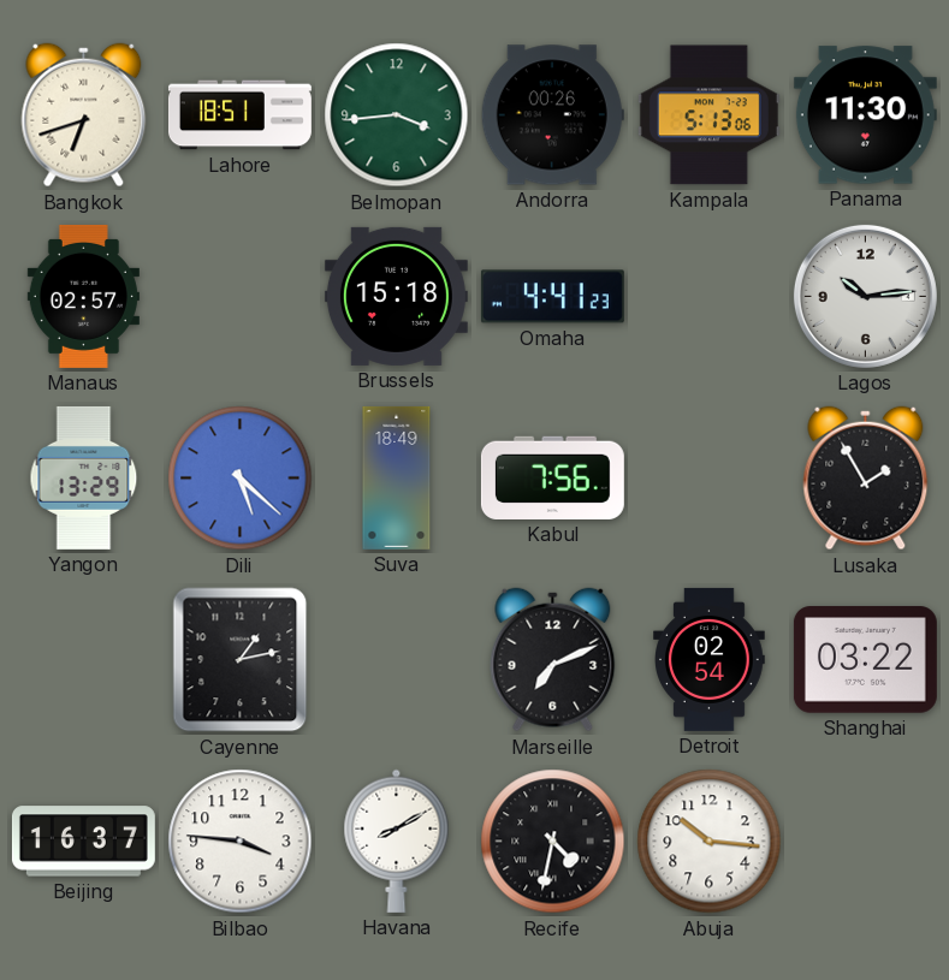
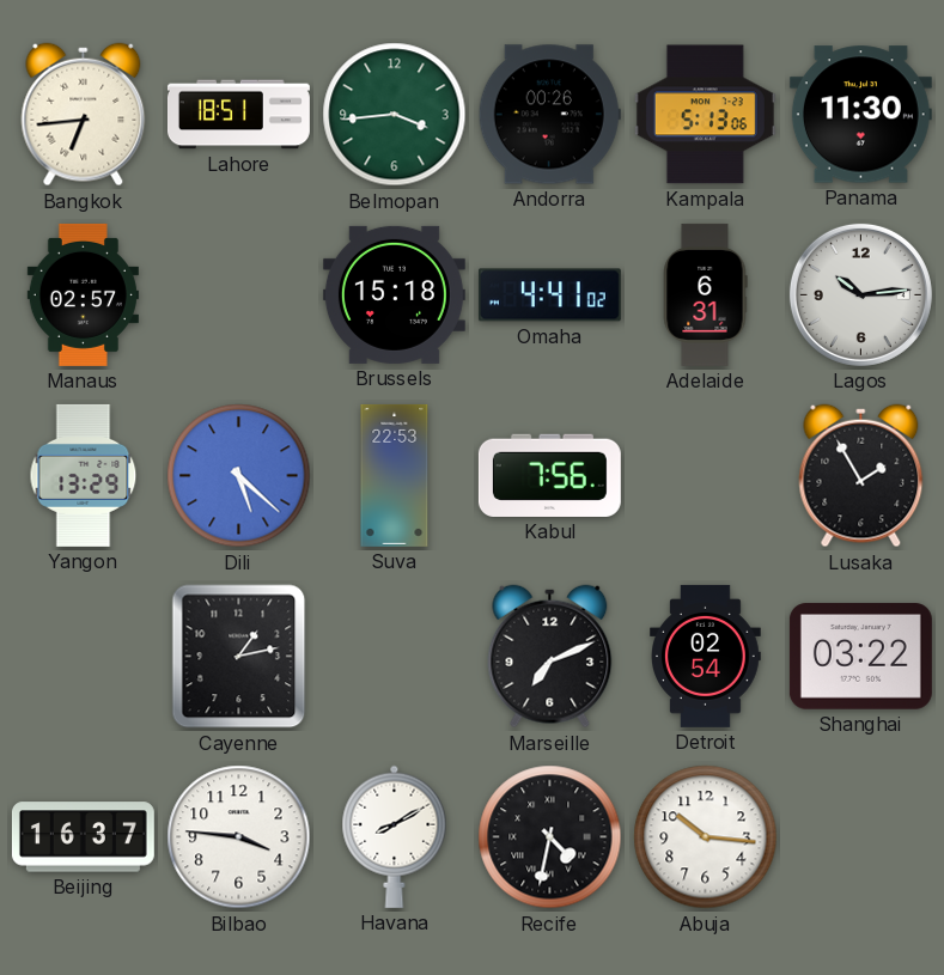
Bangkok: 6:42 -> 6:44
Omaha: 4:41:23 -> 4:41:02
Adelaide: none -> 6:31
Suva: 18:49 -> 22:53
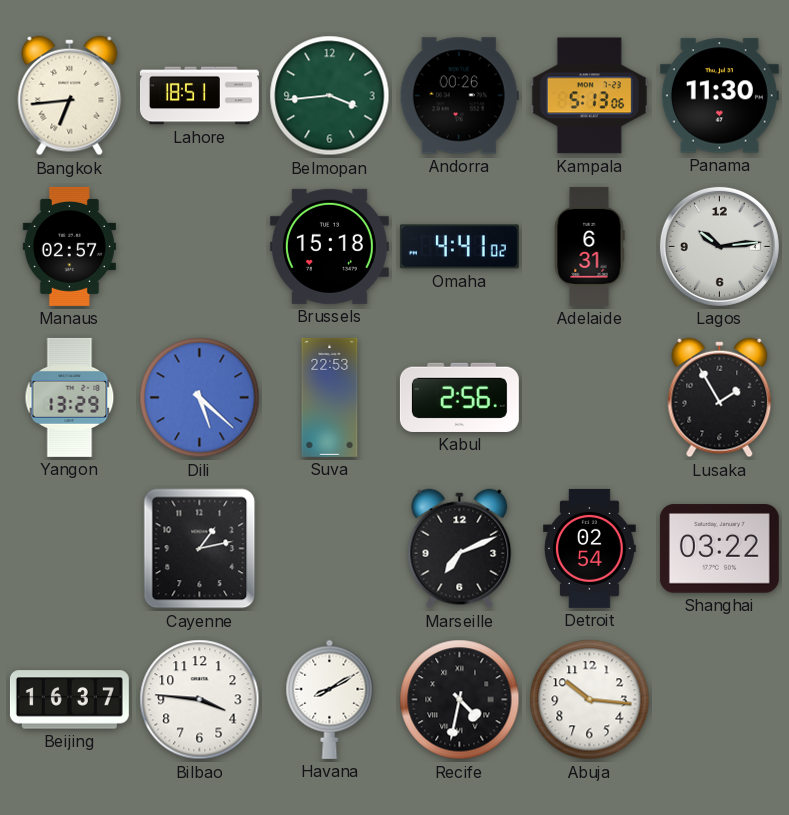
Kabul: 7:56 -> 2:56
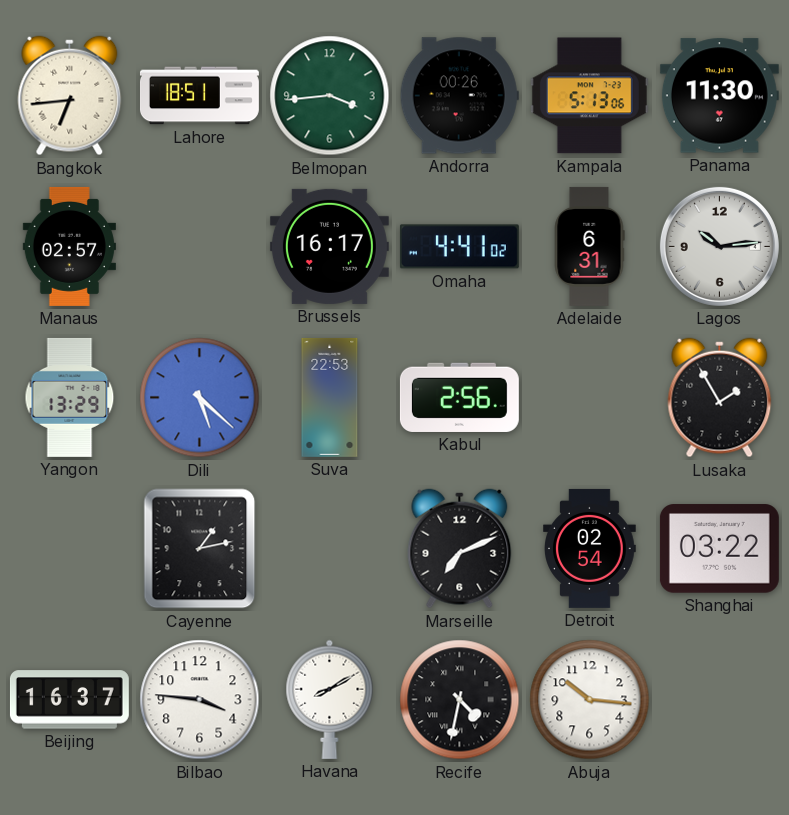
Brussels: 15:18 -> 16:17
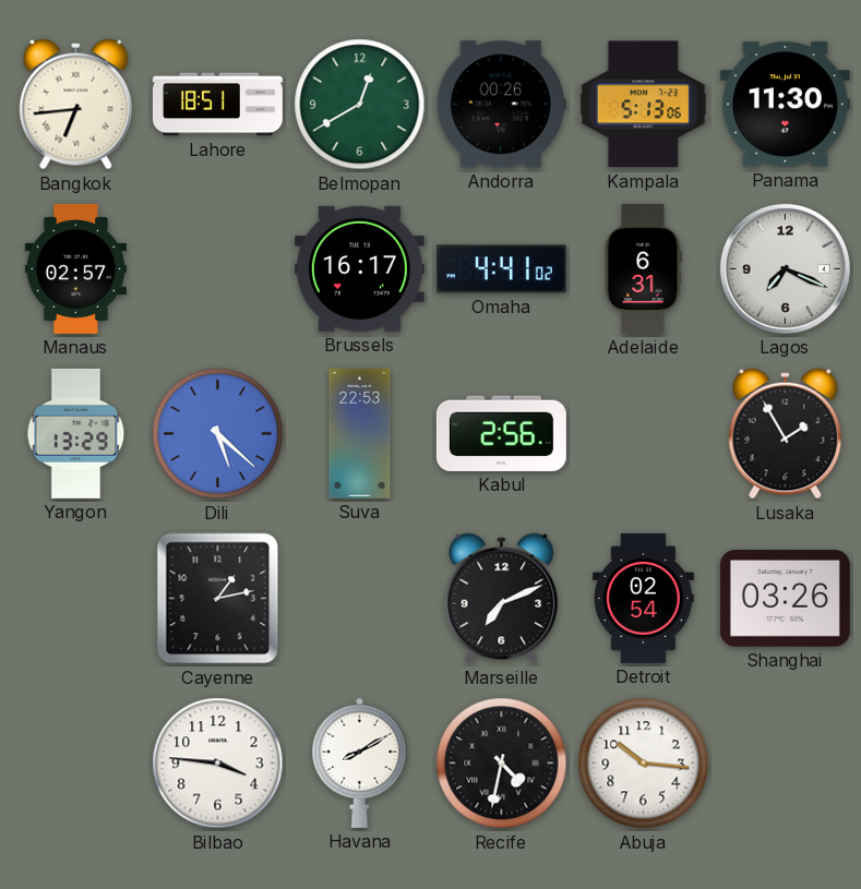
Belmopan: 3:44 -> 12:40
Lagos: 10:14 -> 7:19
Shanghai: 03:22 -> 03:26
Beijing: 16:37 -> none
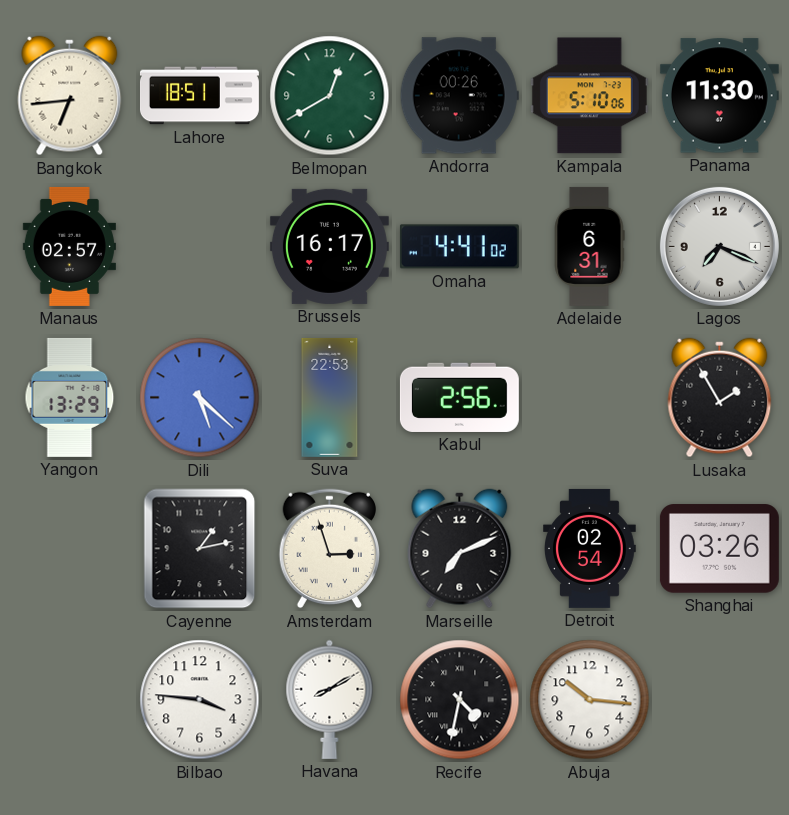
Kampala: 5:13 -> 5:10
Amsterdam: none -> 2:57
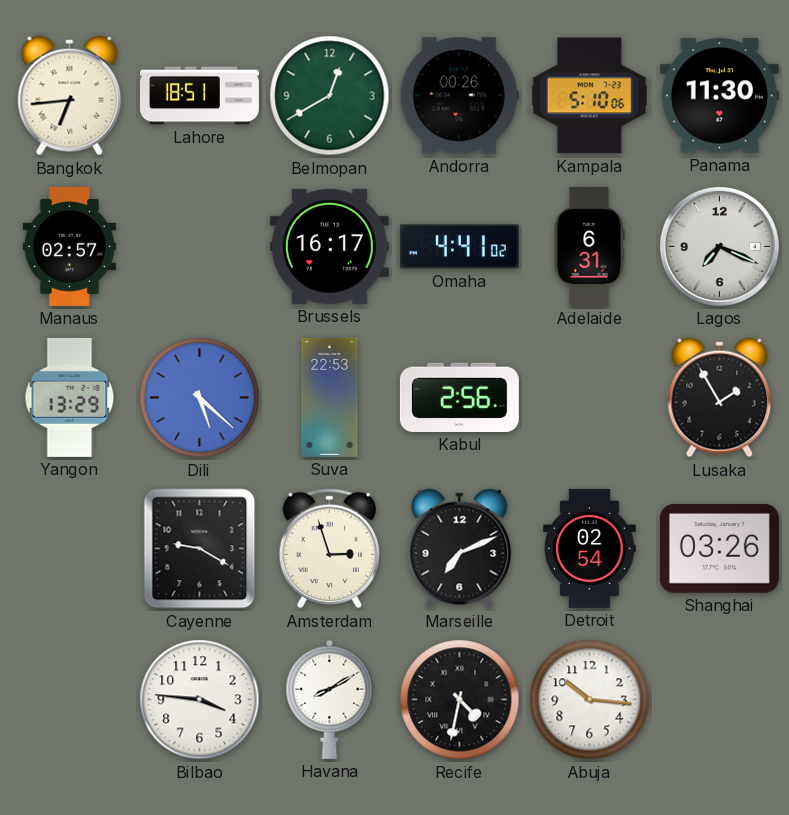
Cayenne: 1:13 -> 9:20
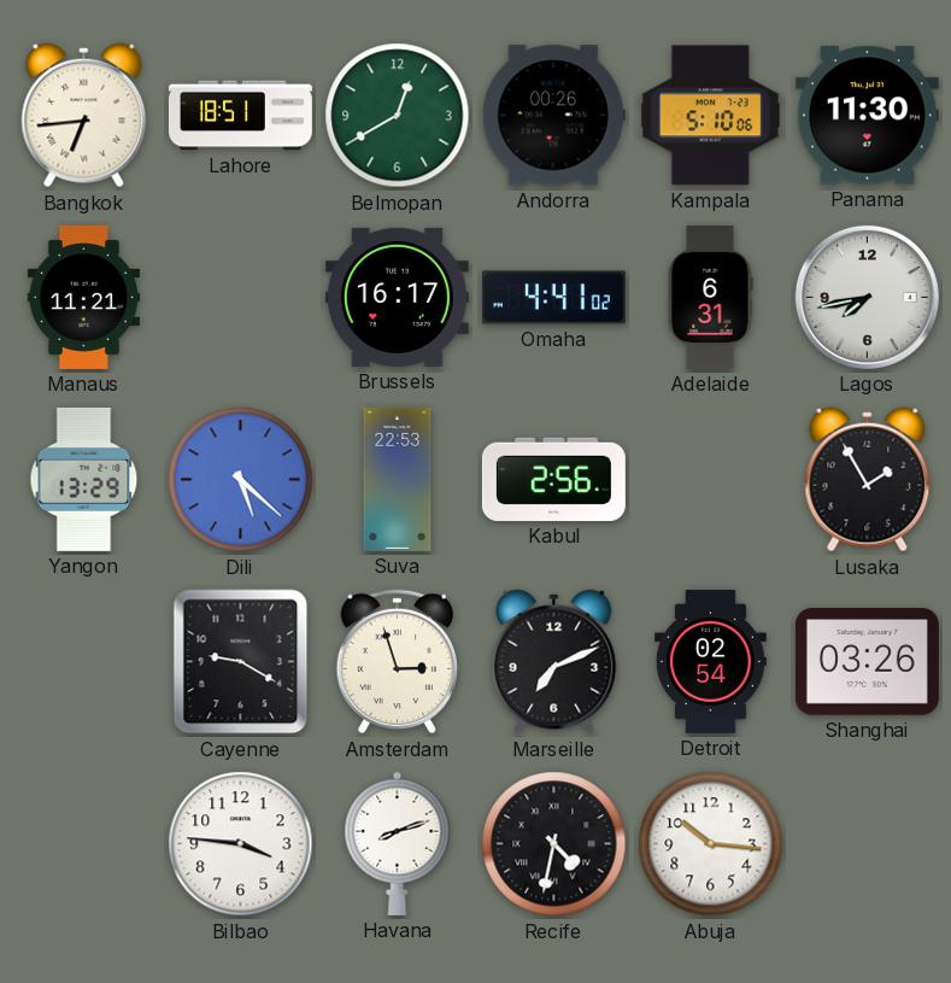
Manaus: 02:57 -> 11:21
Lagos: 7:19 -> 7:43
Havana: 8:10 -> 8:12
